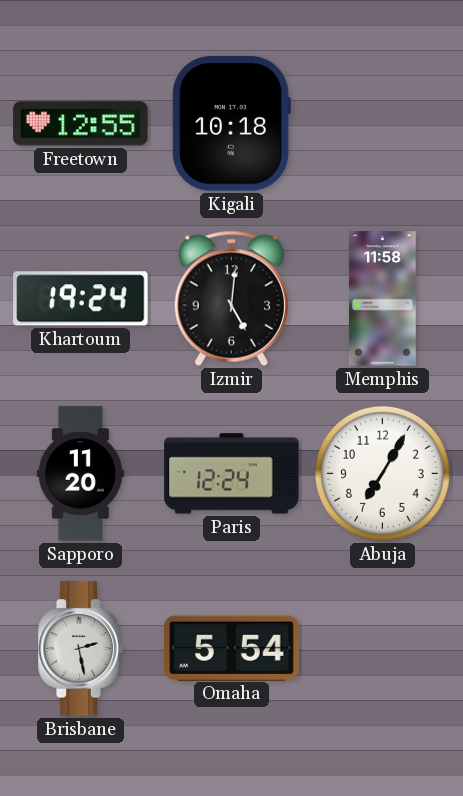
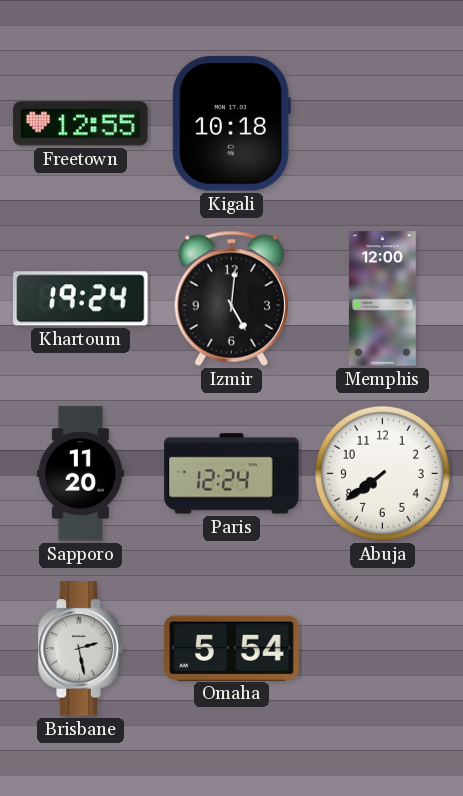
Memphis: 11:58 -> 12:00
Abuja: 7:05 -> 7:39
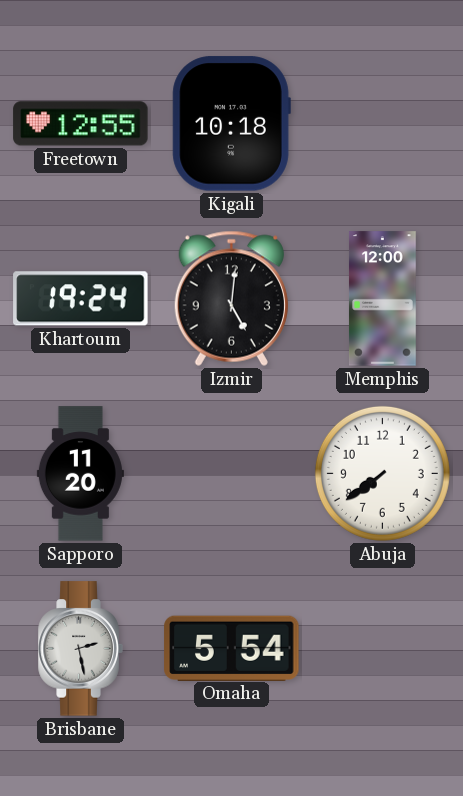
Paris: 12:24 -> none
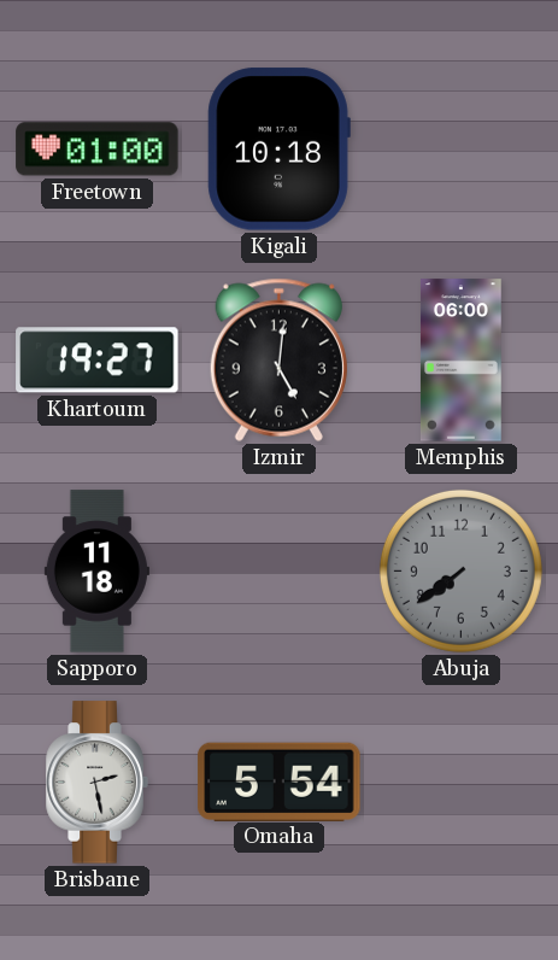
Freetown: 12:55 -> 01:00
Khartoum: 19:24 -> 19:27
Memphis: 12:00 -> 06:00
Sapporo: 11:20 -> 11:18
Abuja dial: white -> grey
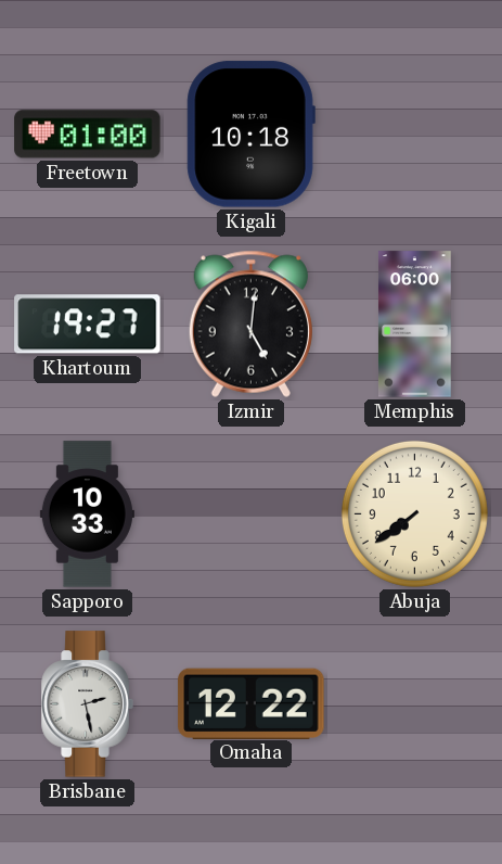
Sapporo: 11:18 -> 10:33
Abuja dial: grey -> cream
Omaha: 5:54 -> 12:22
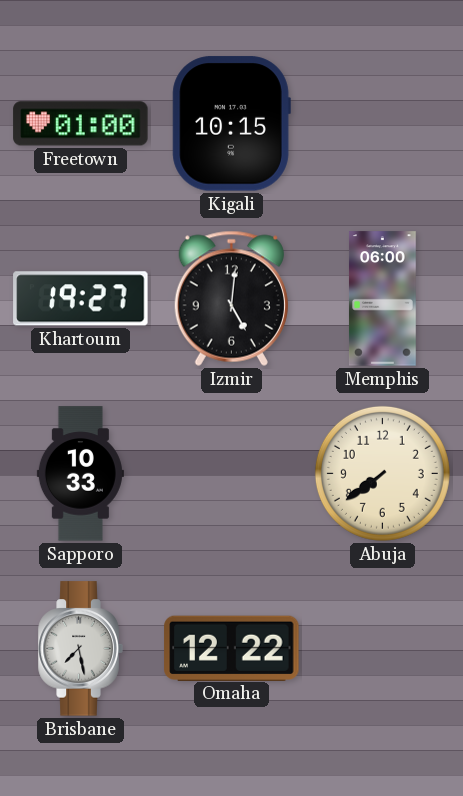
Kigali: 10:18 -> 10:15
Brisbane: 2:28 -> 7:28
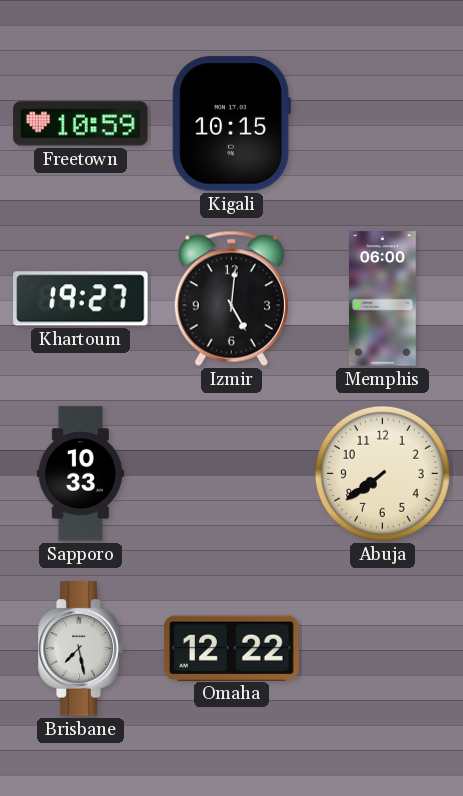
Freetown: 01:00 -> 10:59
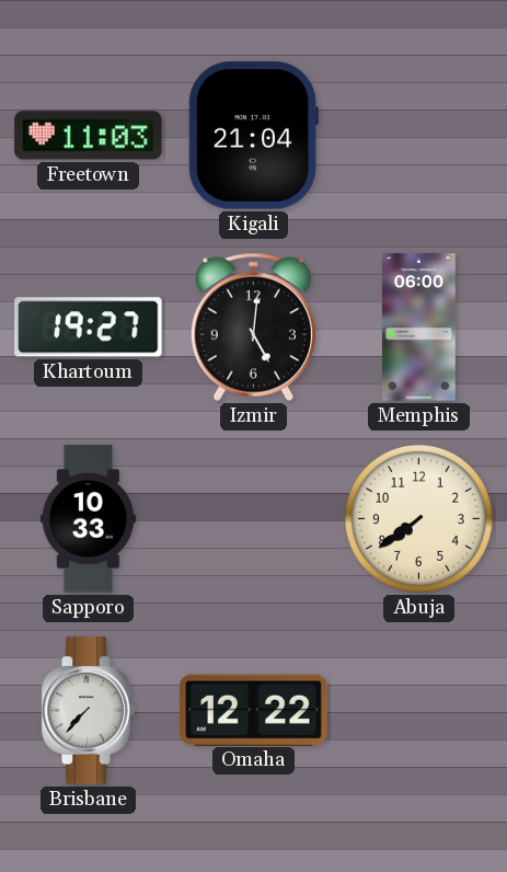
Freetown: 10:59 -> 11:03
Kigali: 10:15 -> 21:04
Brisbane: 7:28 -> 7:37
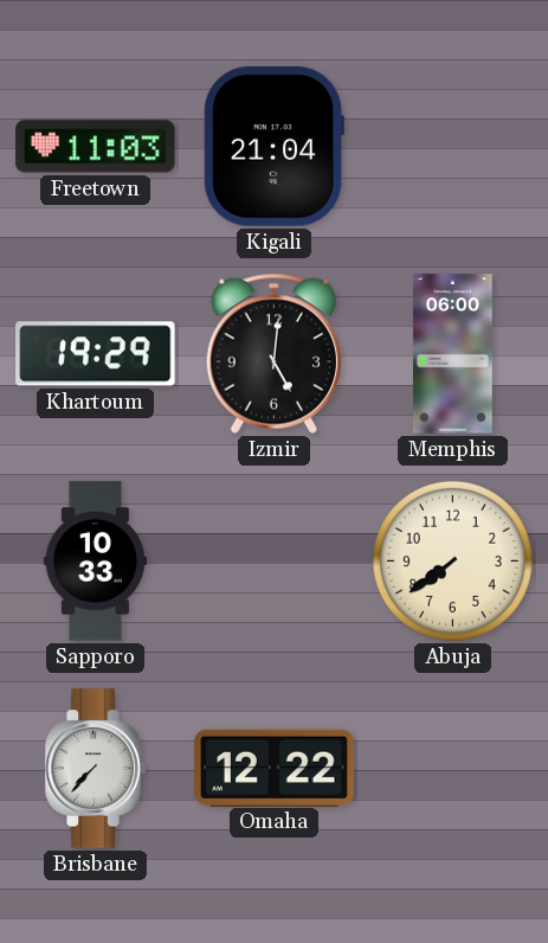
Khartoum: 19:27 -> 19:29
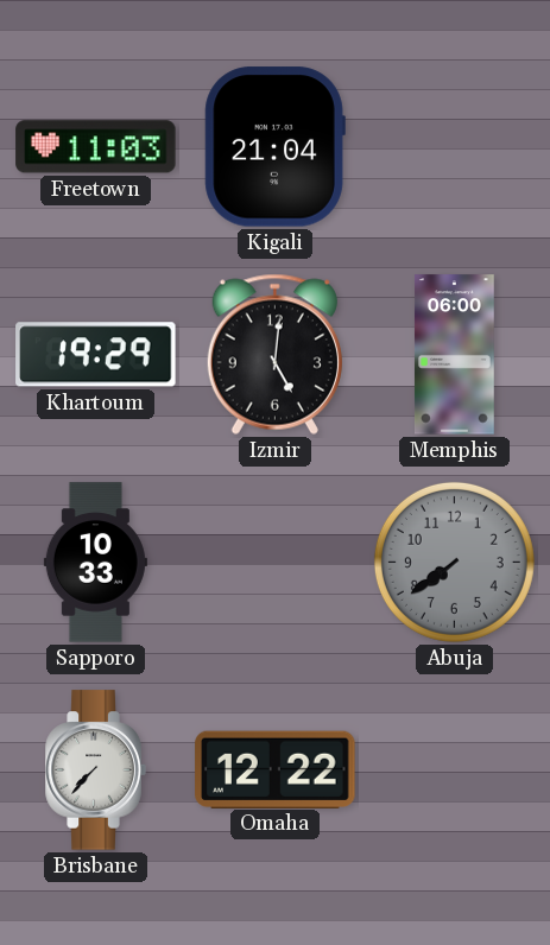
Abuja dial: cream -> grey
